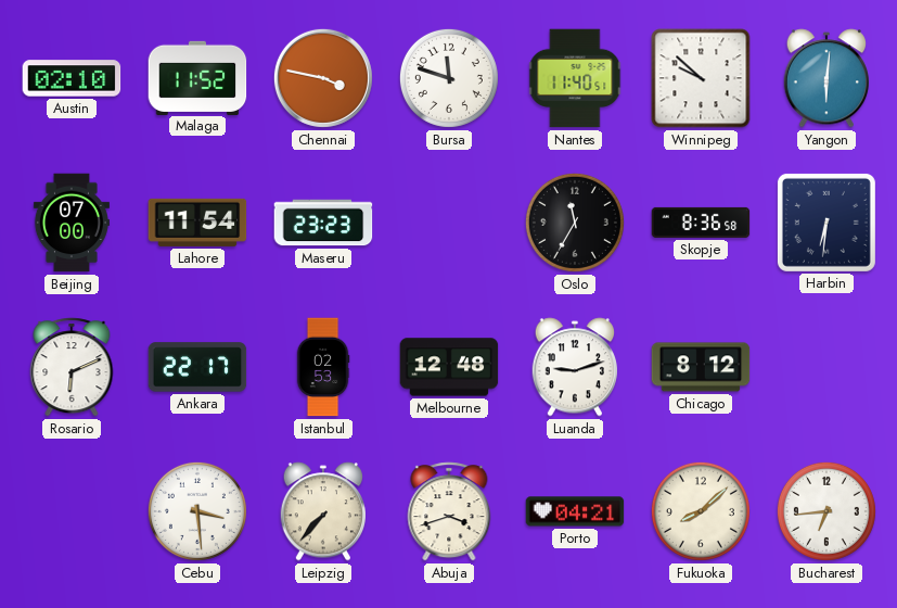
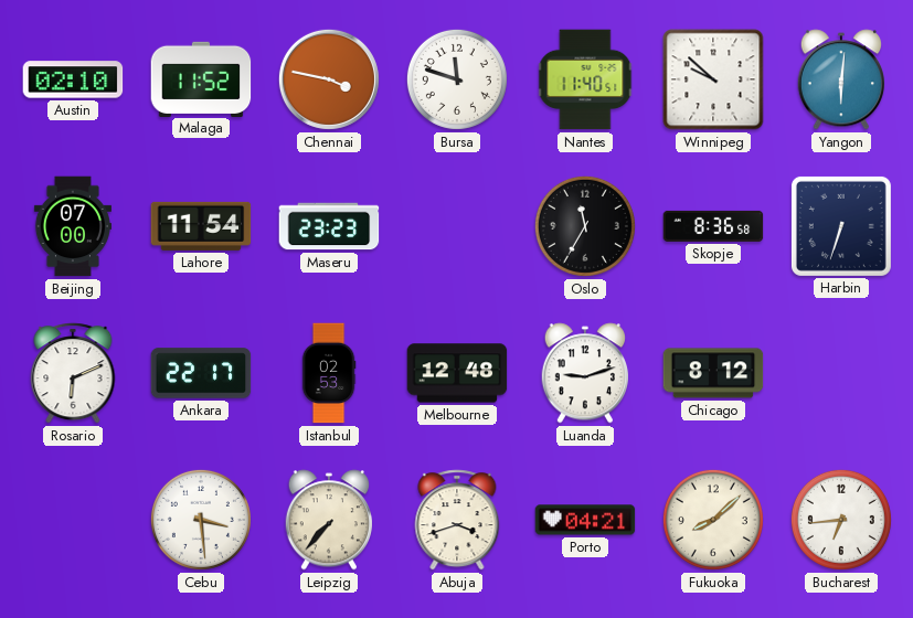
Harbin: 6:31 -> 6:33
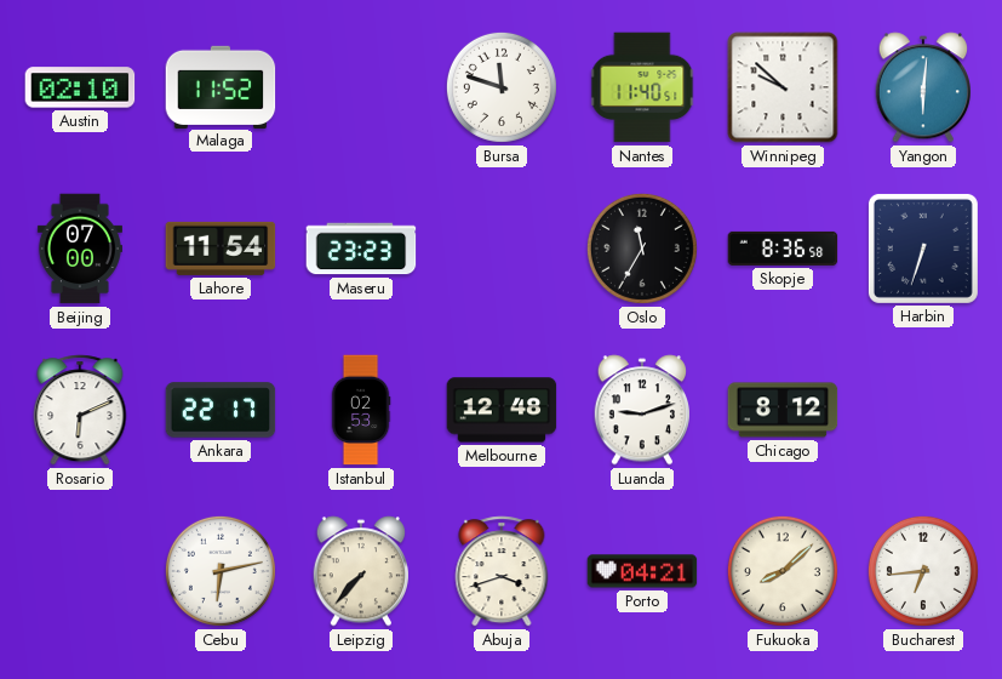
Chennai: 3:47 -> none
Cebu: 3:29 -> 6:13
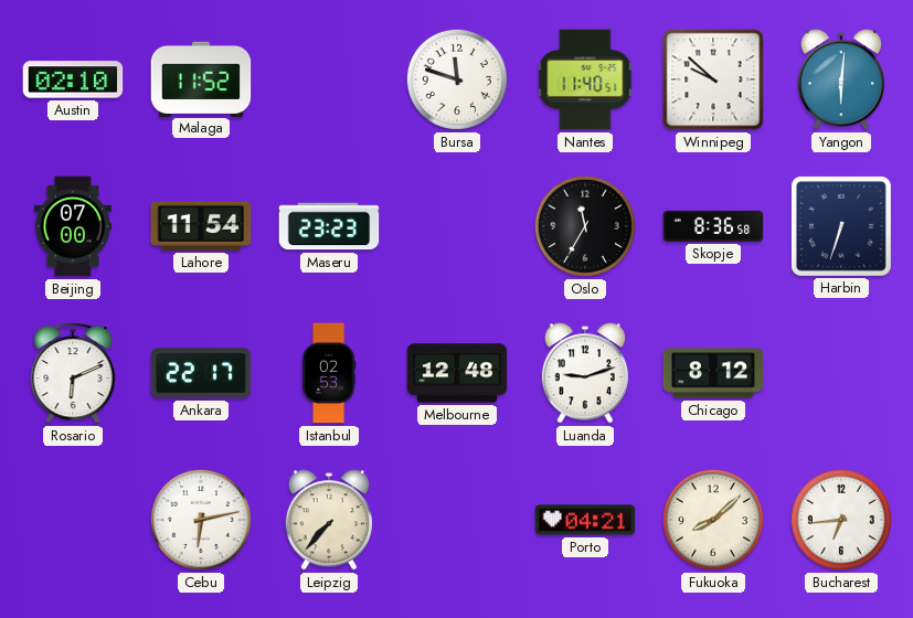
Abuja: 3:42 -> none
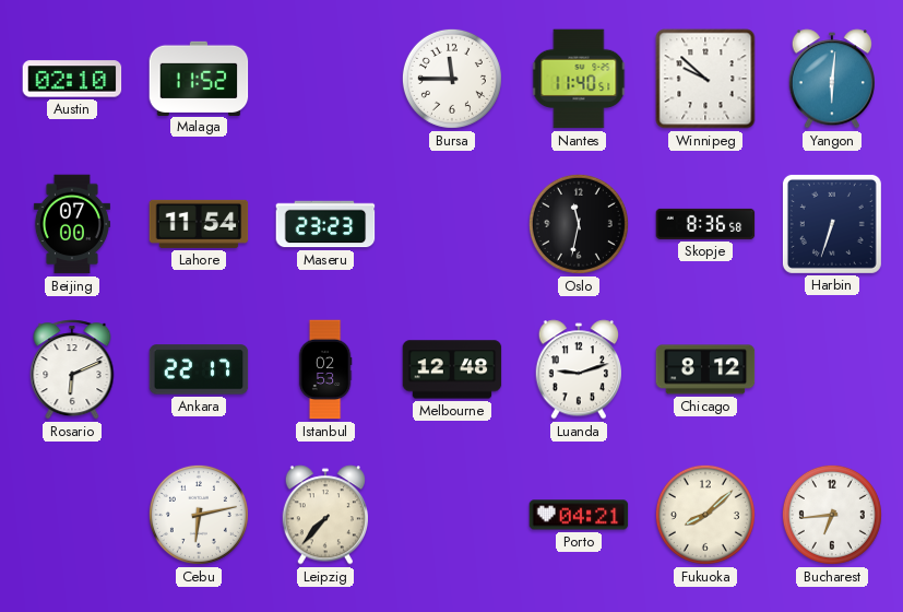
Bursa: 11:48 -> 11:45
Oslo: 11:35 -> 11:32
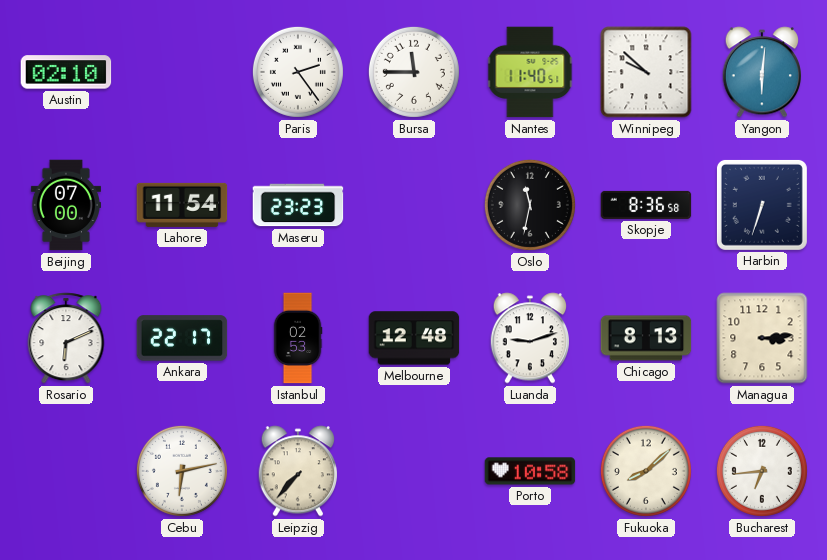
Malaga: 11:52 -> none
Paris: none -> 2:24
Chicago: 8:12 -> 8:13
Managua: none -> 3:14
Porto: 04:21 -> 10:58
